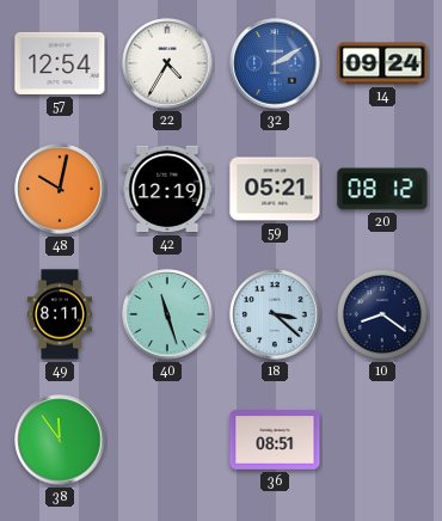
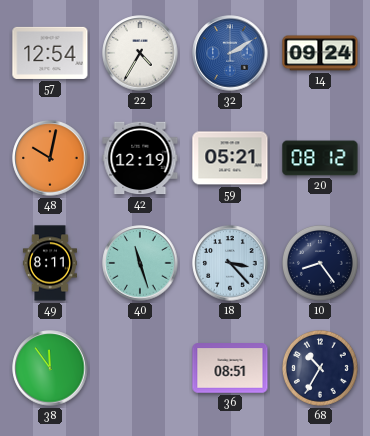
18: 3:22 -> 3:23
10: 8:21 -> 8:24
68: none -> 10:35
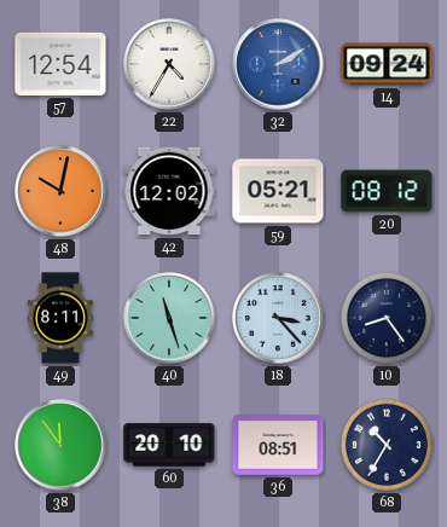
42: 12:19 -> 12:02
60: none -> 20:10
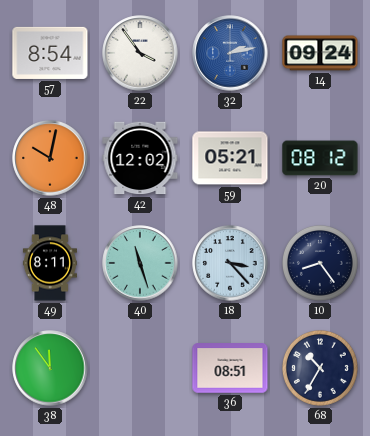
57: 12:54 -> 8:54
22: 4:35 -> 3:54
32: 2:10 -> 2:13
60: 20:10 -> none
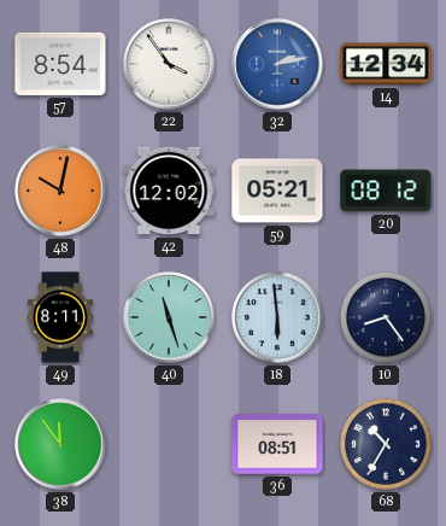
14: 09:24 -> 12:34
18: 3:23 -> 5:59
